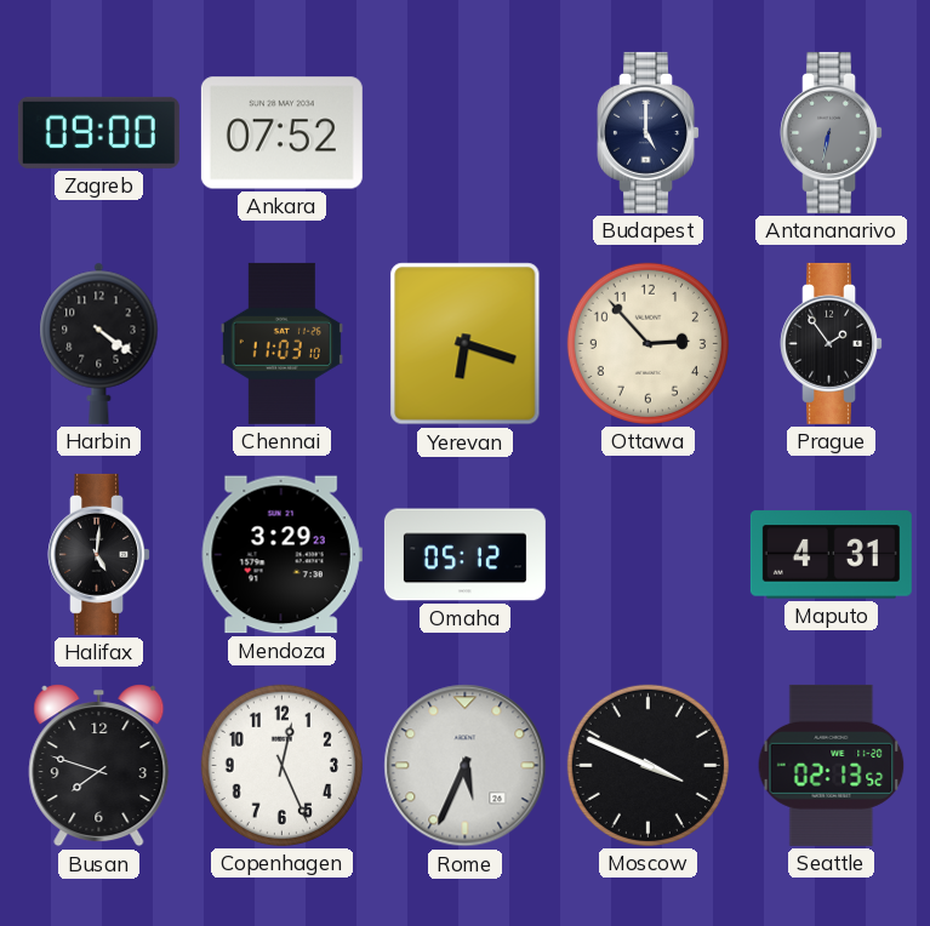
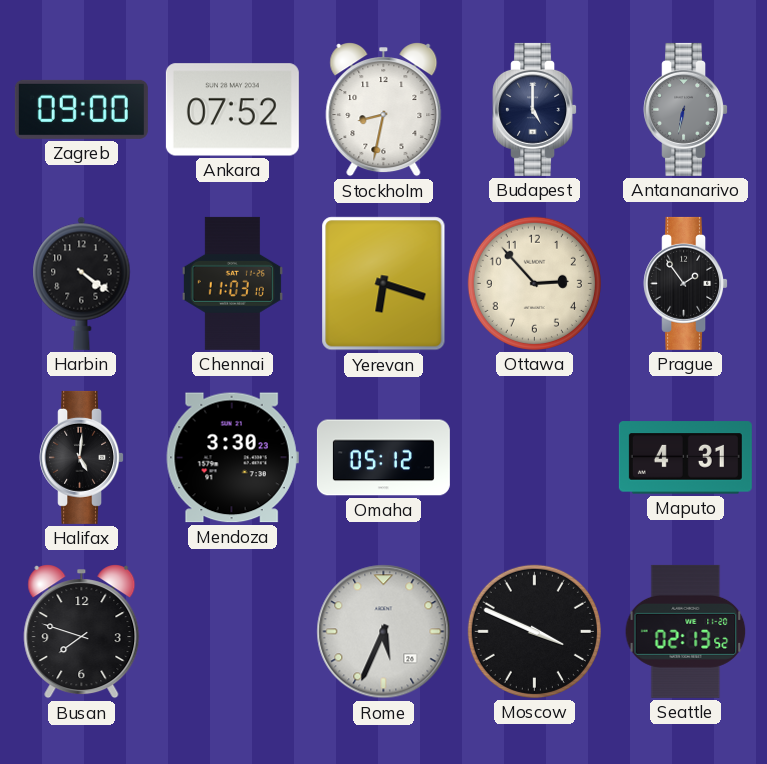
Stockholm: none -> 8:32
Mendoza: 3:29 -> 3:30
Copenhagen: 12:26 -> none
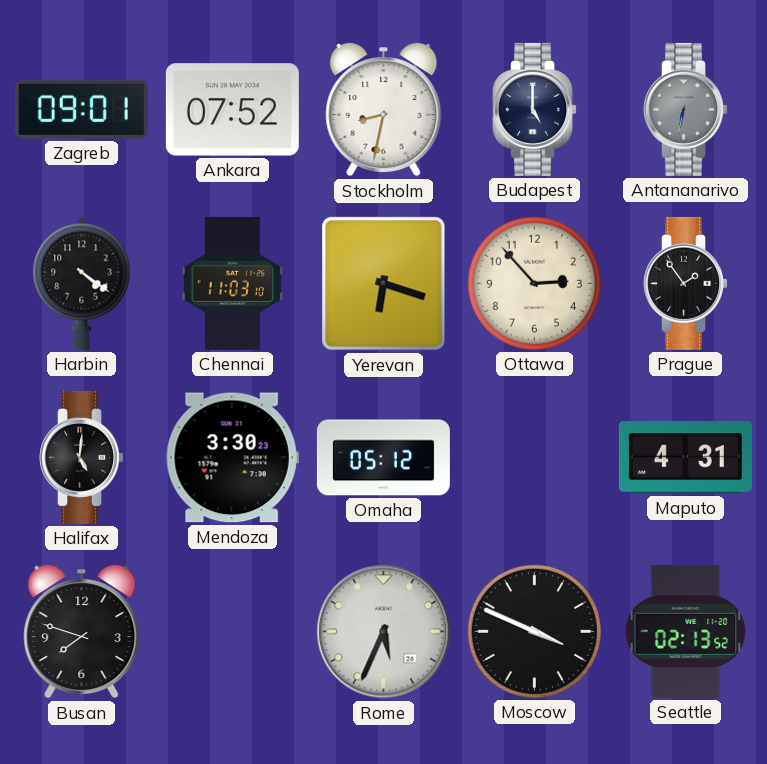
Zagreb: 09:00 -> 09:01
